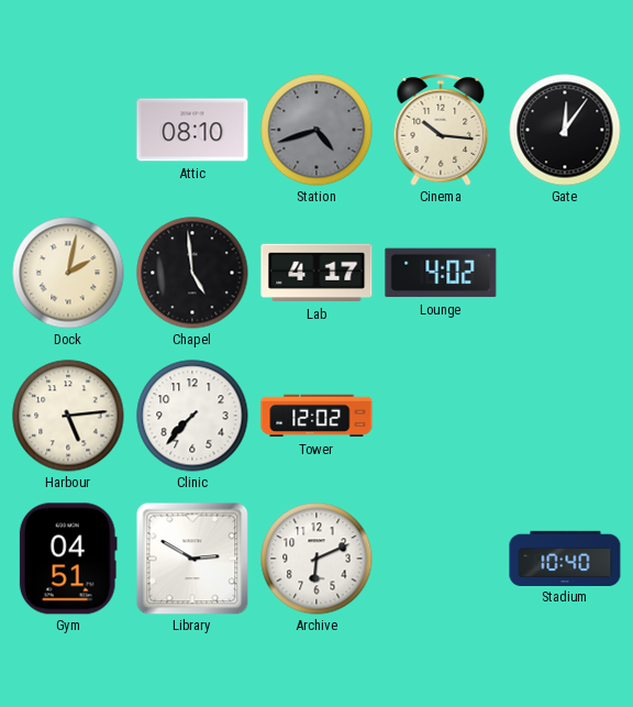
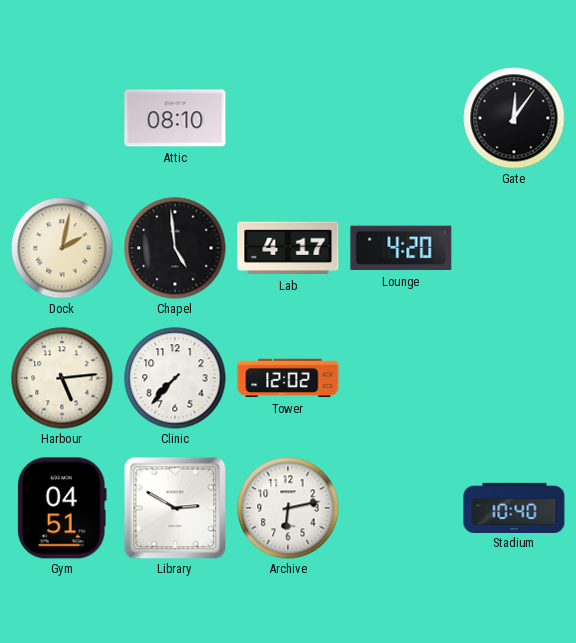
Station: 4:42 -> none
Cinema: 10:16 -> none
Lounge: 4:02 -> 4:20
Archive: 6:11 -> 6:13
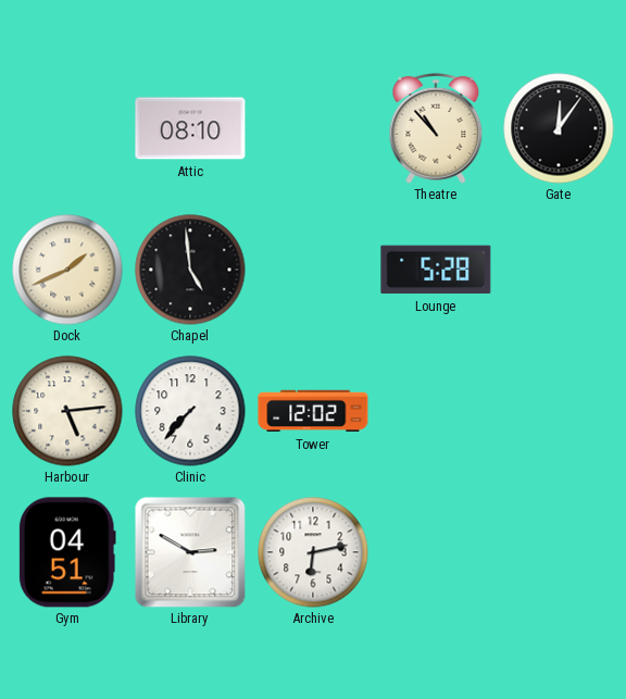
Theatre: none -> 10:53
Dock: 2:02 -> 1:41
Lab: 4:17 -> none
Lounge: 4:20 -> 5:28
Stadium: 10:40 -> none
